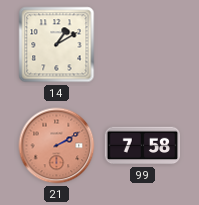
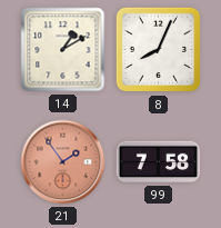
8: none -> 8:04
21: 2:10 -> 1:54
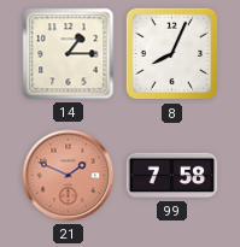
14: 1:10 -> 1:15
21: 1:54 -> 1:49
